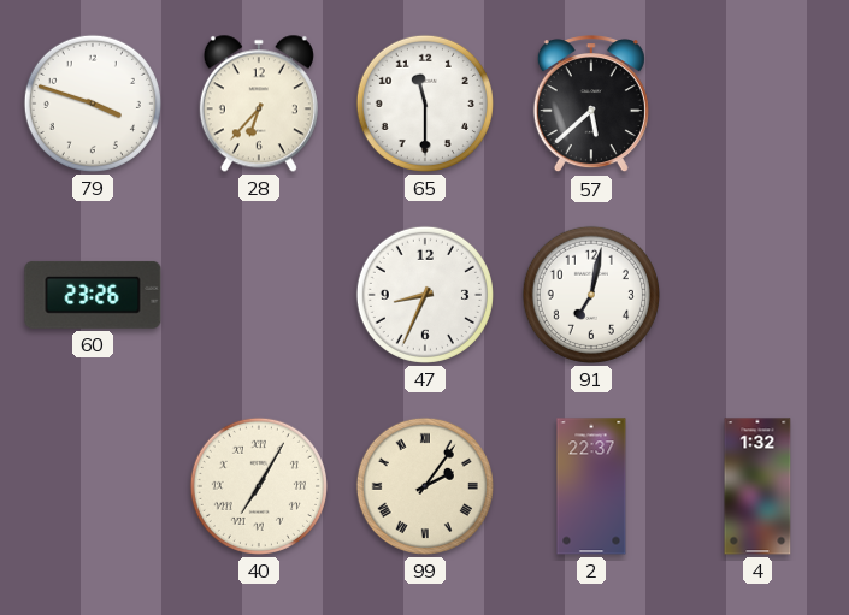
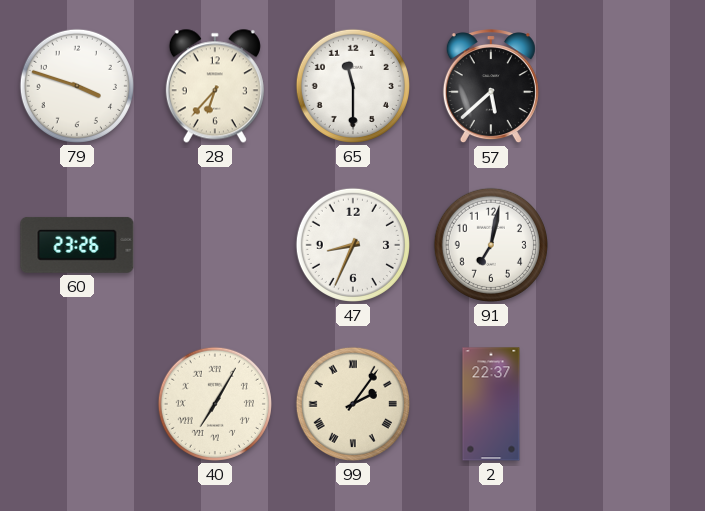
4: 1:32 -> none
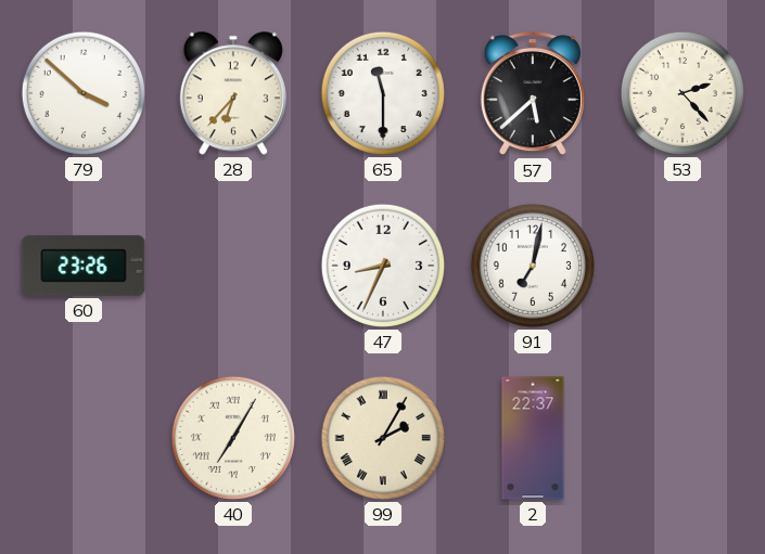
79: 3:48 -> 3:52
53: none -> 2:23
99: 2:06 -> 2:05
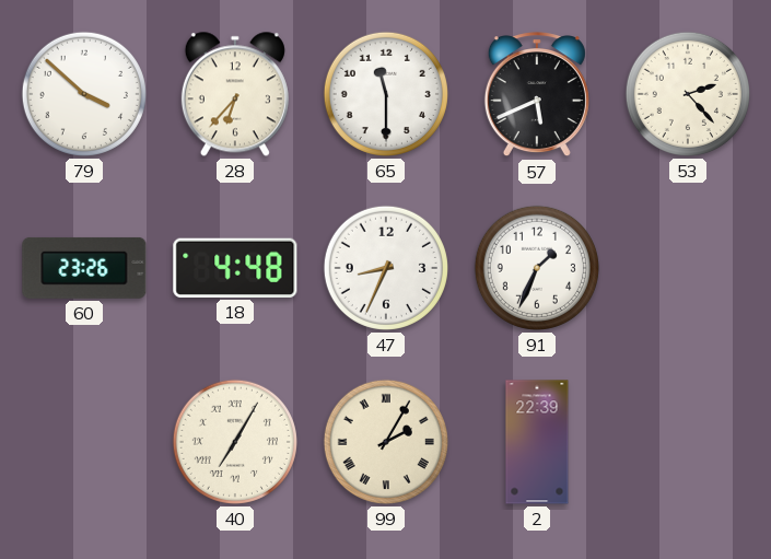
57: 5:38 -> 5:41
18: none -> 4:48
91: 7:02 -> 1:34
2: 22:37 -> 22:39
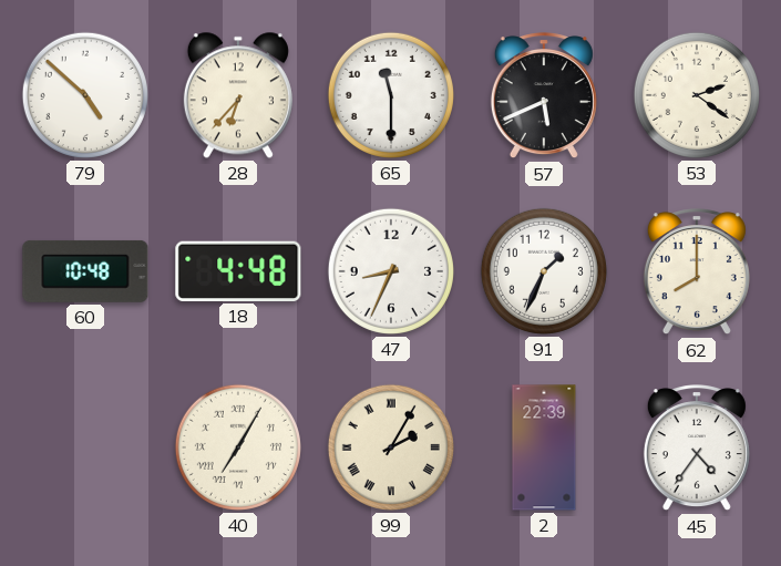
79: 3:52 -> 4:52
53: 2:23 -> 2:21
60: 23:26 -> 10:48
62: none -> 8:00
45: none -> 4:36
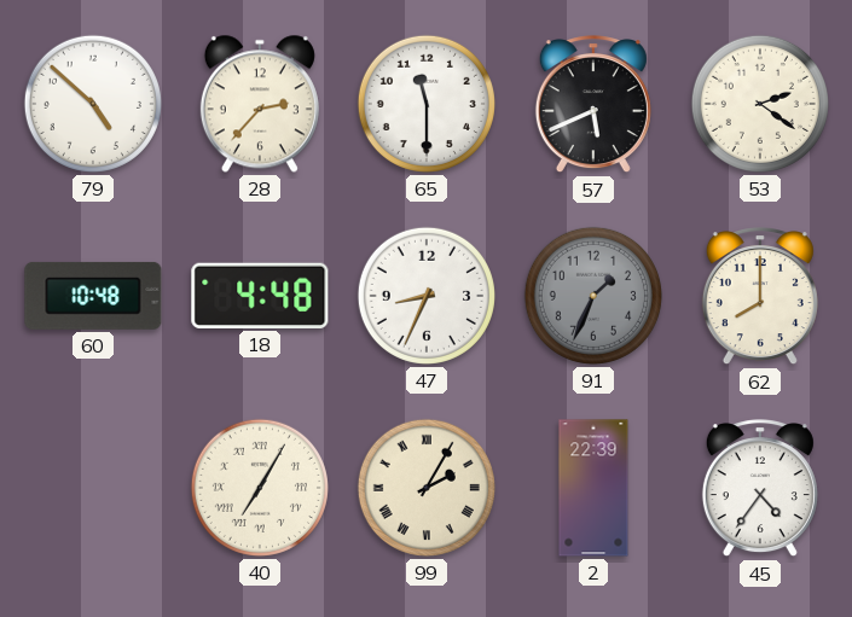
28: 6:37 -> 2:37
91 dial: white -> grey
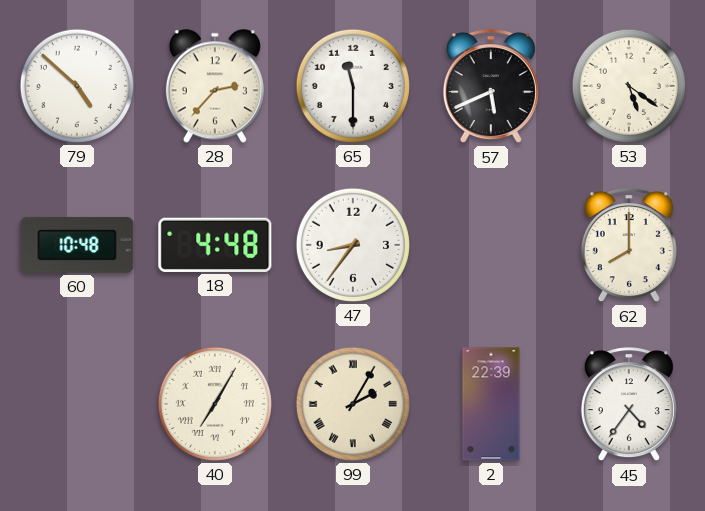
53: 2:21 -> 5:21
47: 8:34 -> 8:36
91: 1:34 -> none
